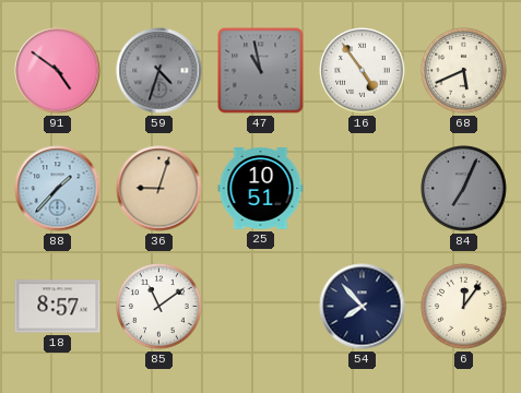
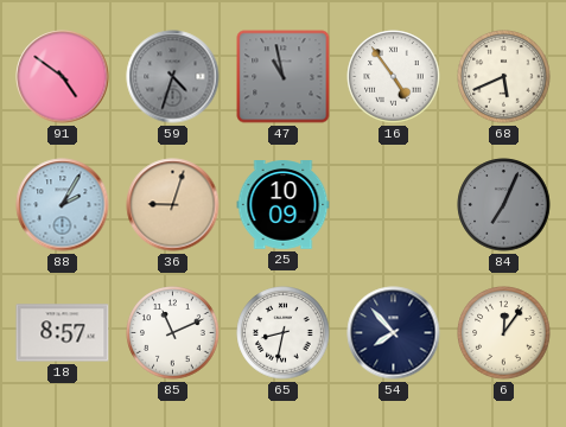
88: 1:37 -> 2:05
25: 10:51 -> 10:09
85: 11:09 -> 11:11
65: none -> 8:32
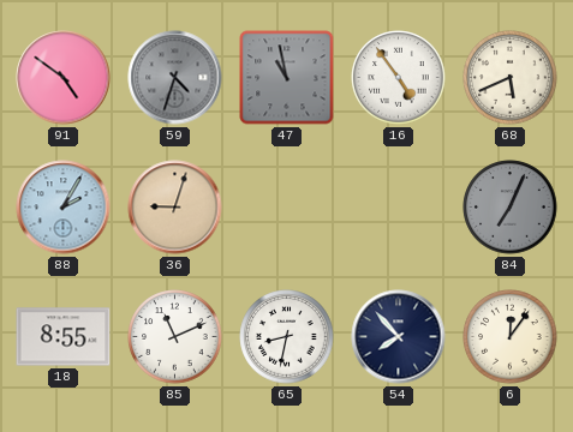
25: 10:09 -> none
18: 8:57 -> 8:55
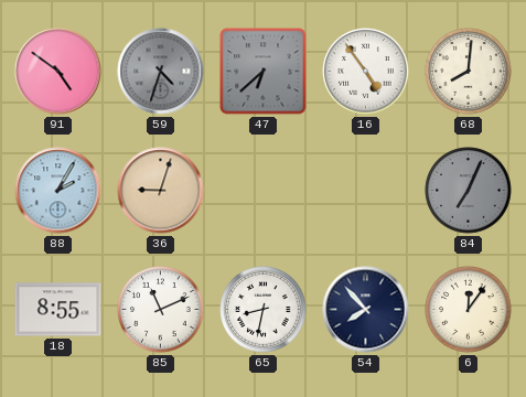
47: 10:58 -> 6:38
68: 5:41 -> 8:01
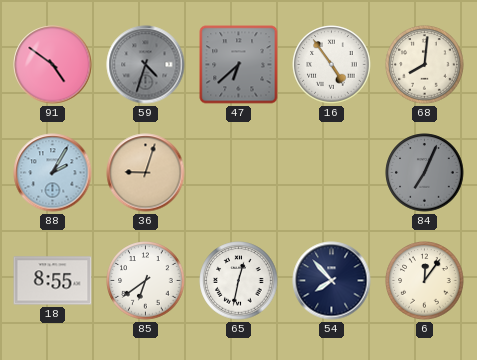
85: 11:11 -> 6:39
65: 8:32 -> 12:32
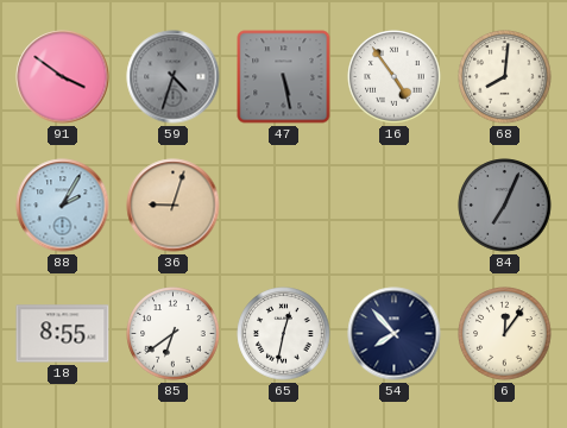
91: 4:51 -> 3:51
47: 6:38 -> 5:28
